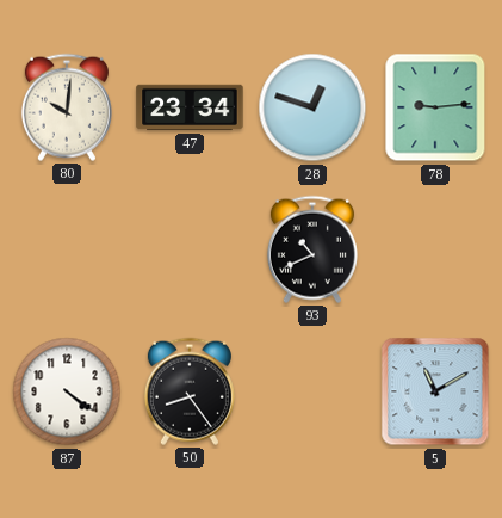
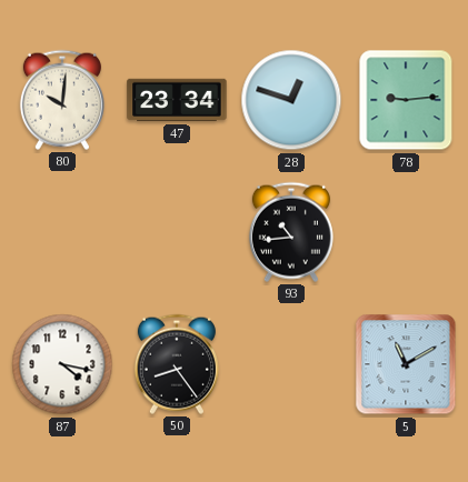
93: 10:41 -> 10:44
87: 4:21 -> 4:17
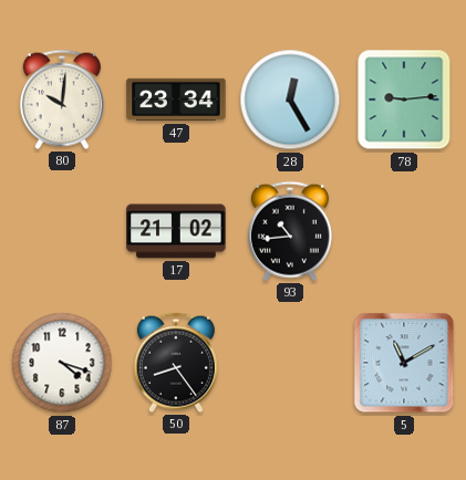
28: 12:48 -> 12:25
17: none -> 21:02
87: 4:17 -> 4:18
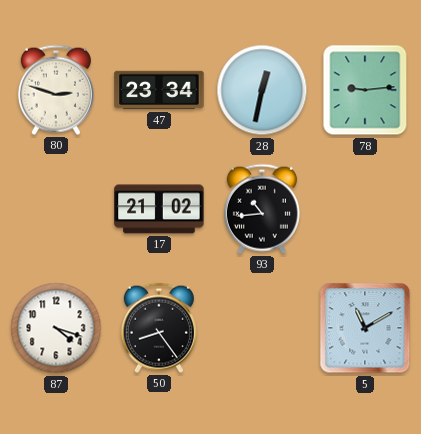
80: 10:01 -> 2:48
28: 12:25 -> 12:32
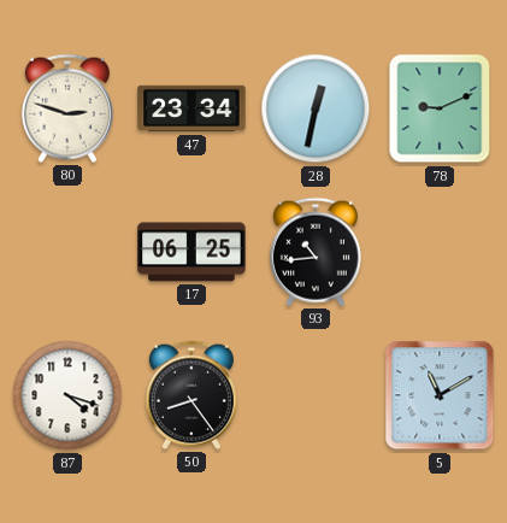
78: 9:14 -> 9:11
17: 21:02 -> 06:25
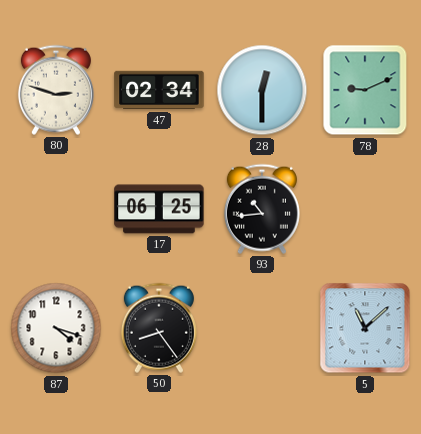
47: 23:34 -> 02:34
28: 12:32 -> 12:30
5: 11:10 -> 11:08
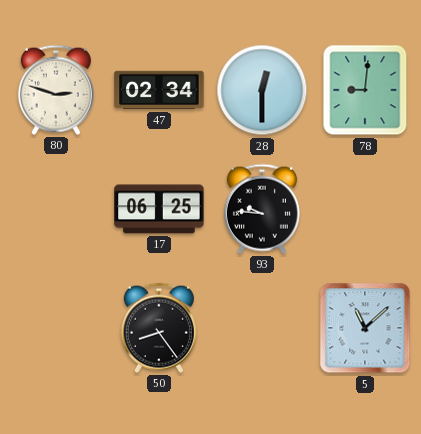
78: 9:11 -> 9:01
93: 10:44 -> 9:46
87: 4:18 -> none
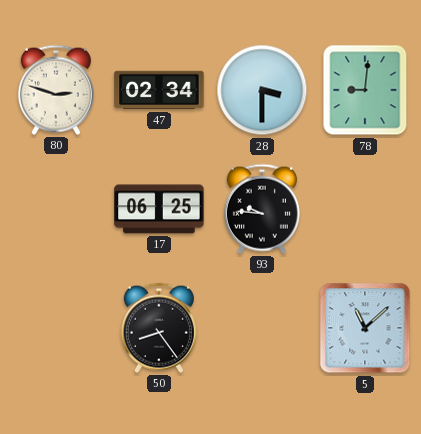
28: 12:30 -> 3:30
